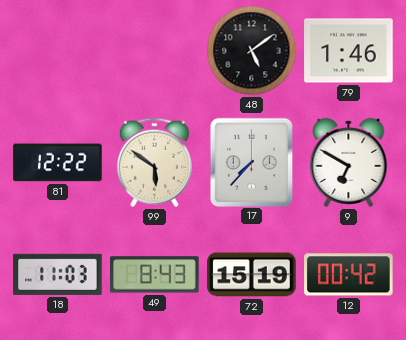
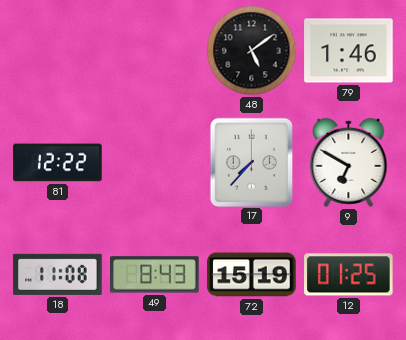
99: 5:51 -> none
18: 11:03 -> 11:08
12: 00:42 -> 01:25
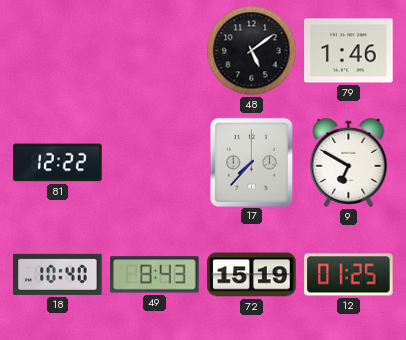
18: 11:08 -> 10:40
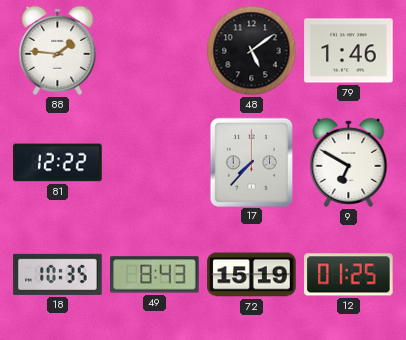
88: none -> 1:46
18: 10:40 -> 10:35
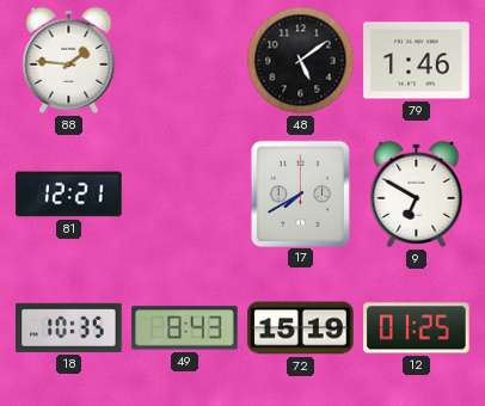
81: 12:22 -> 12:21
17: 7:37 -> 7:40
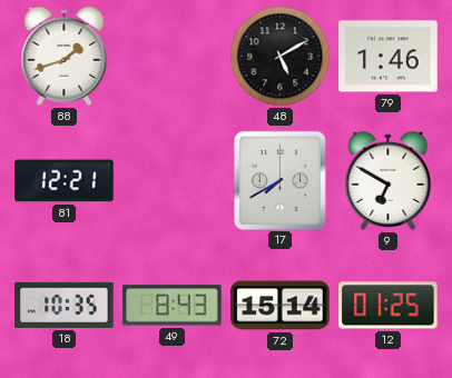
88: 1:46 -> 1:42
48: 5:09 -> 5:10
72: 15:19 -> 15:14
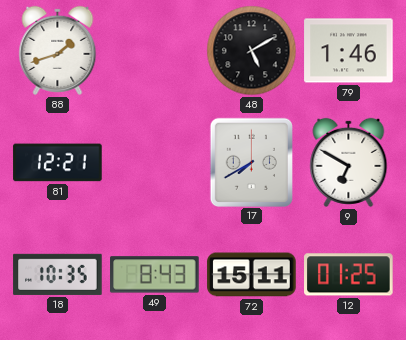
72: 15:14 -> 15:11
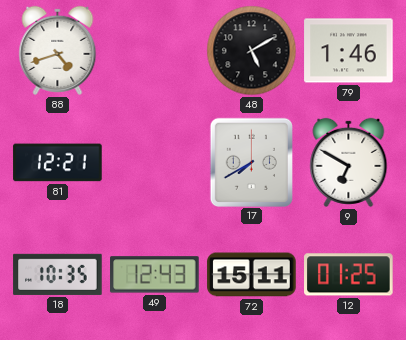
88: 1:42 -> 4:42
49: 8:43 -> 12:43
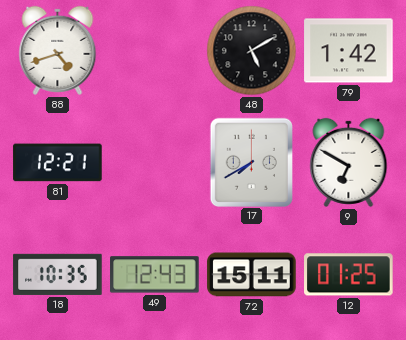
79: 1:46 -> 1:42
